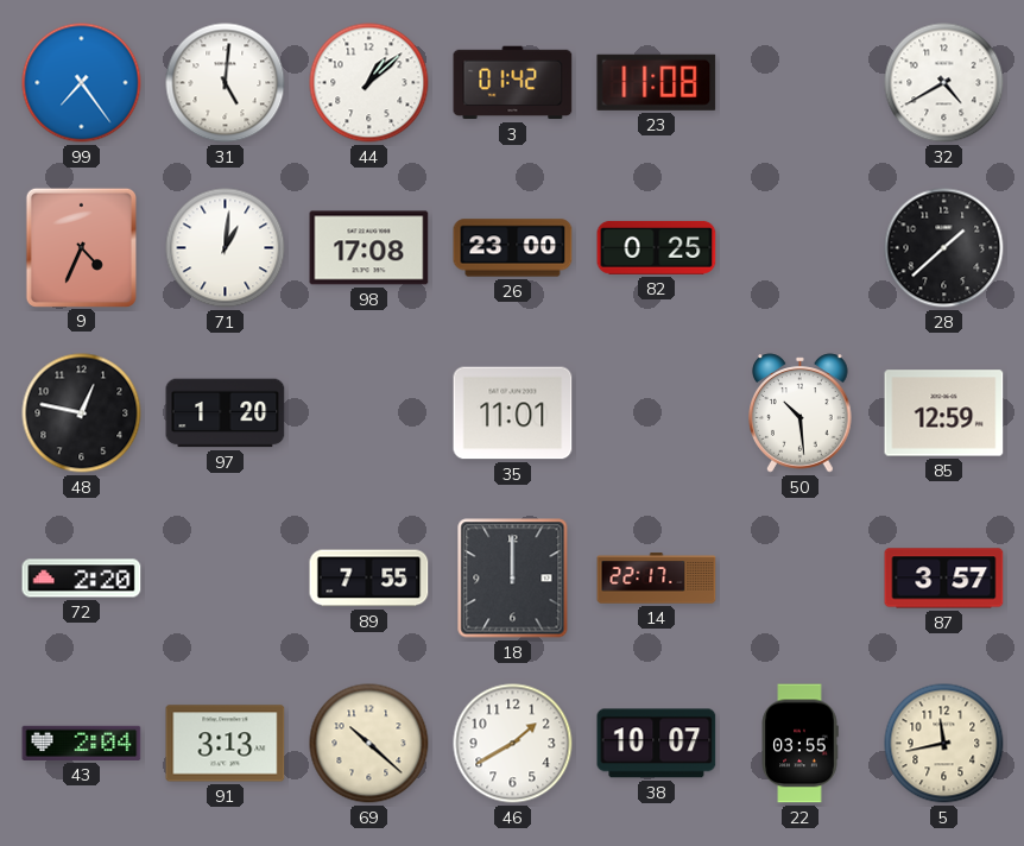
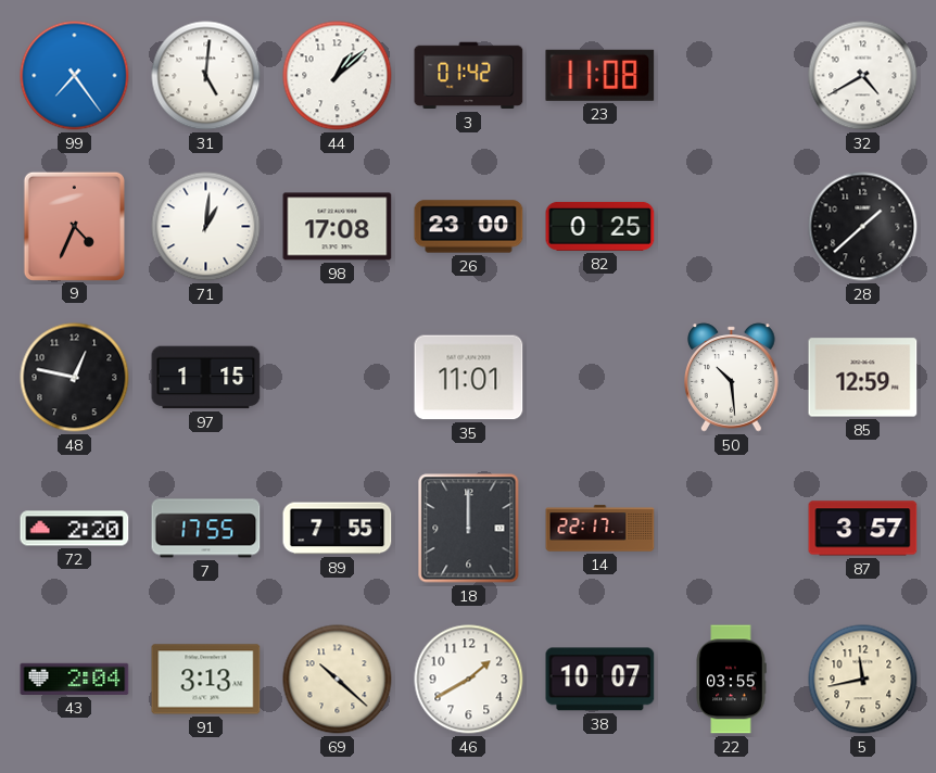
97: 1:20 -> 1:15
7: none -> 17:55
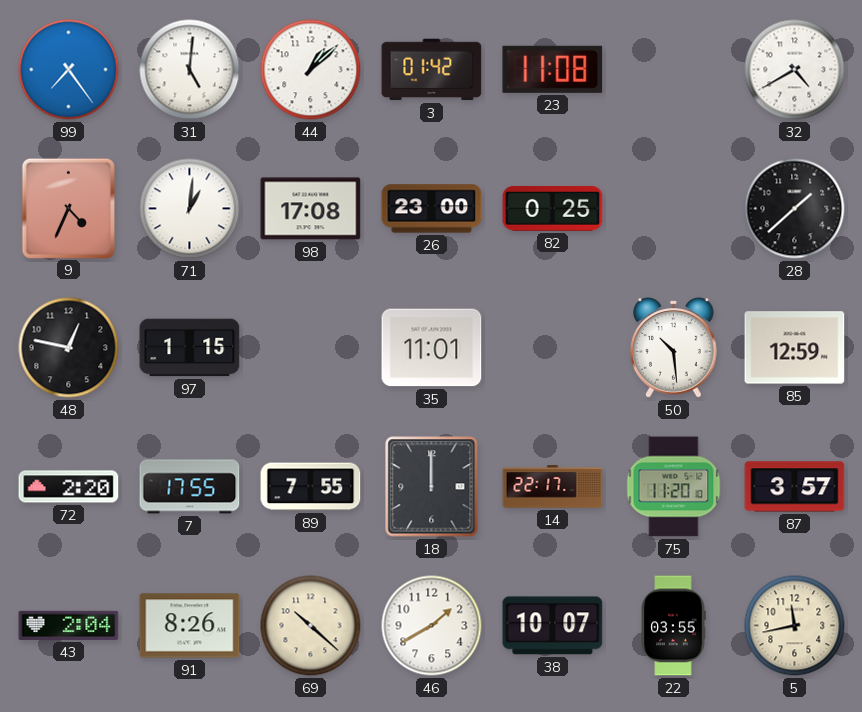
75: none -> 11:20
91: 3:13 -> 8:26
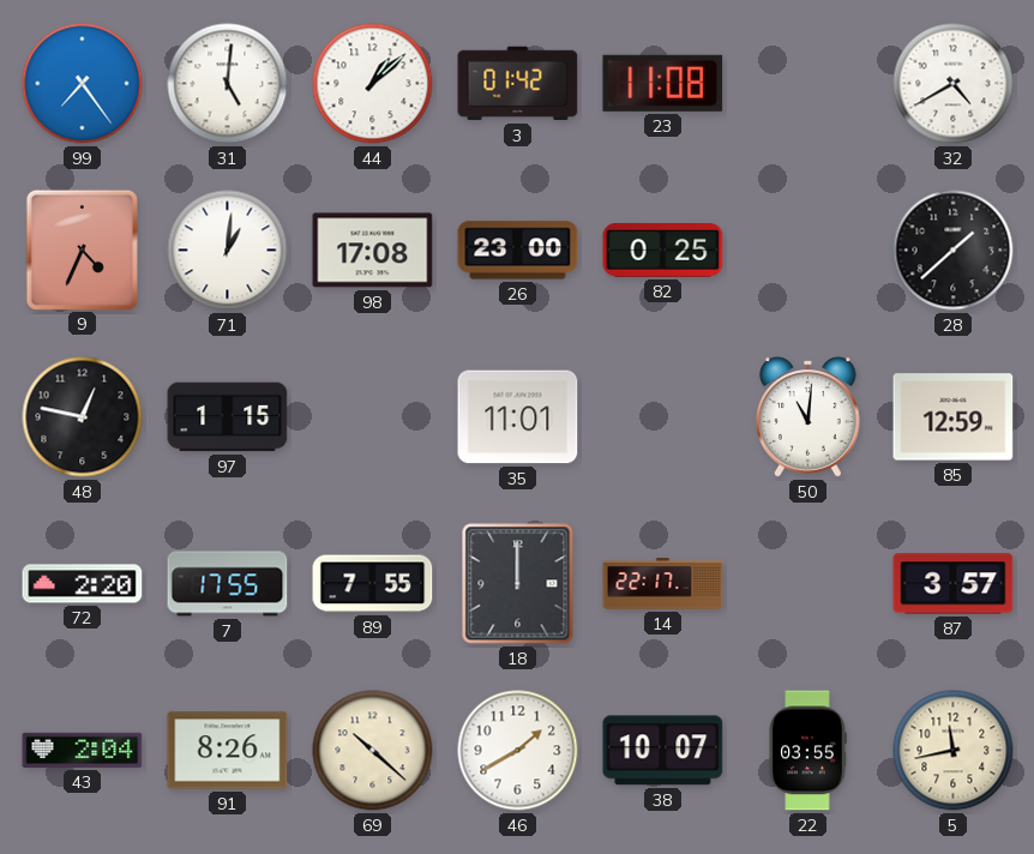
50: 10:29 -> 11:01
75: 11:20 -> none
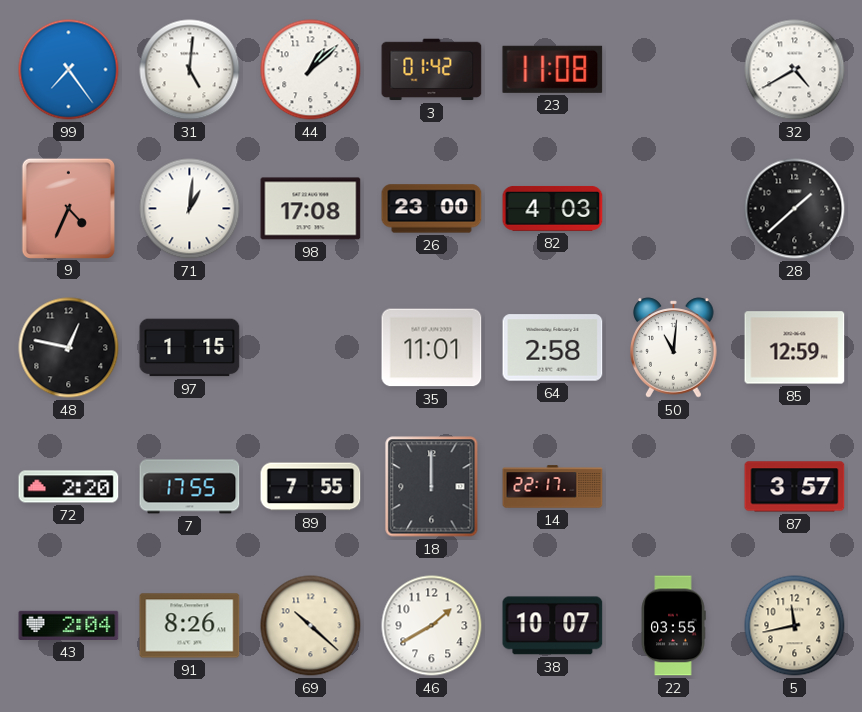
82: 0:25 -> 4:03
64: none -> 2:58
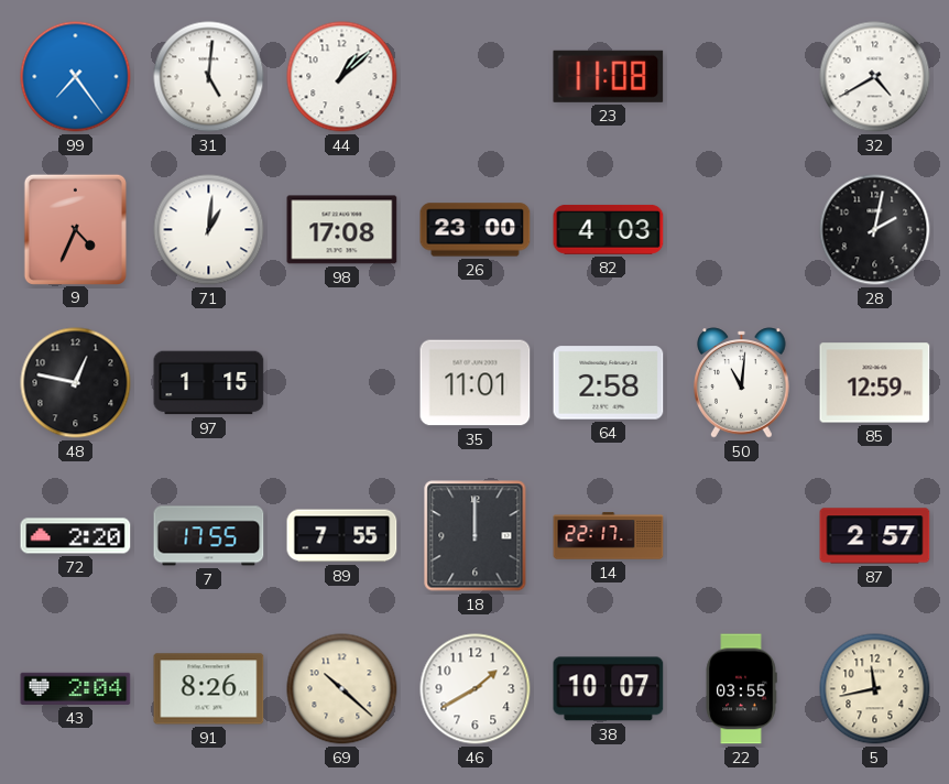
3: 01:42 -> none
28: 1:38 -> 2:02
87: 3:57 -> 2:57
